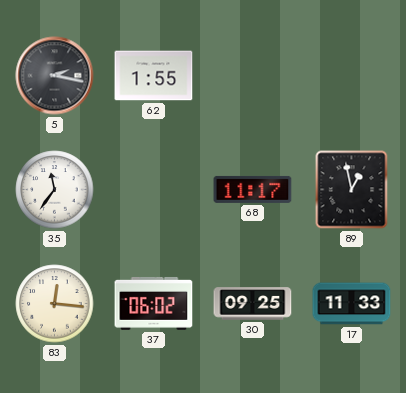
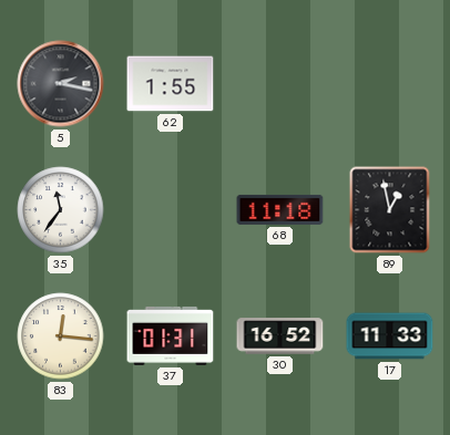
68: 11:17 -> 11:18
37: 06:02 -> 01:31
30: 09:25 -> 16:52
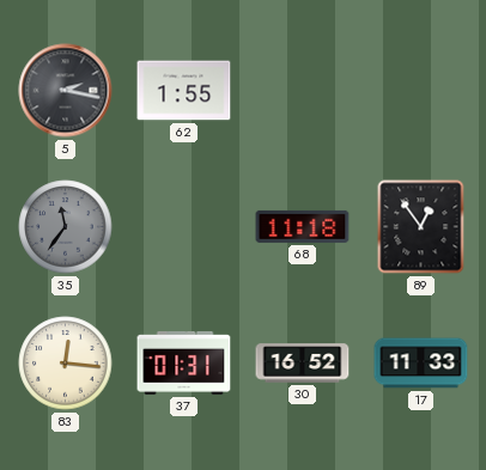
35 dial: white -> grey
89: 12:58 -> 12:54
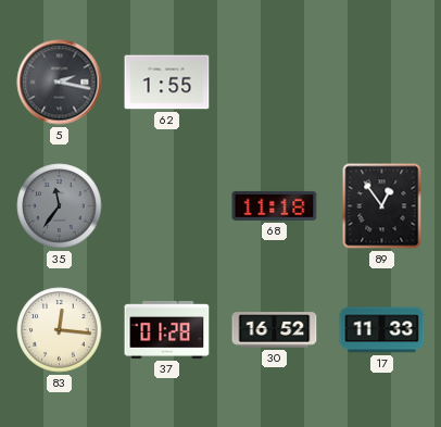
37: 01:31 -> 01:28
